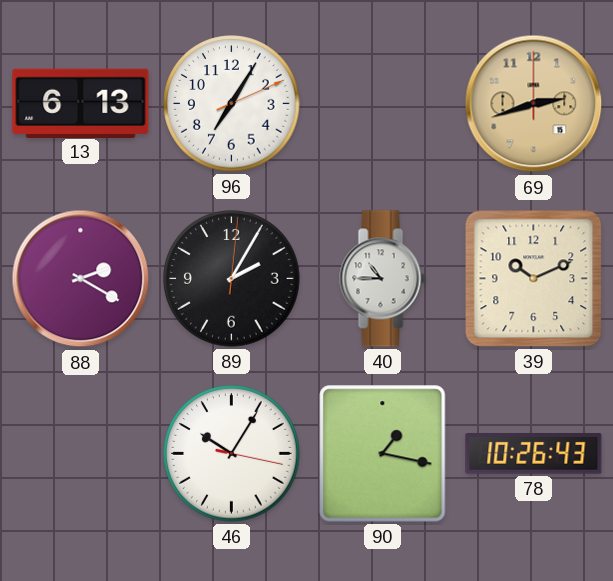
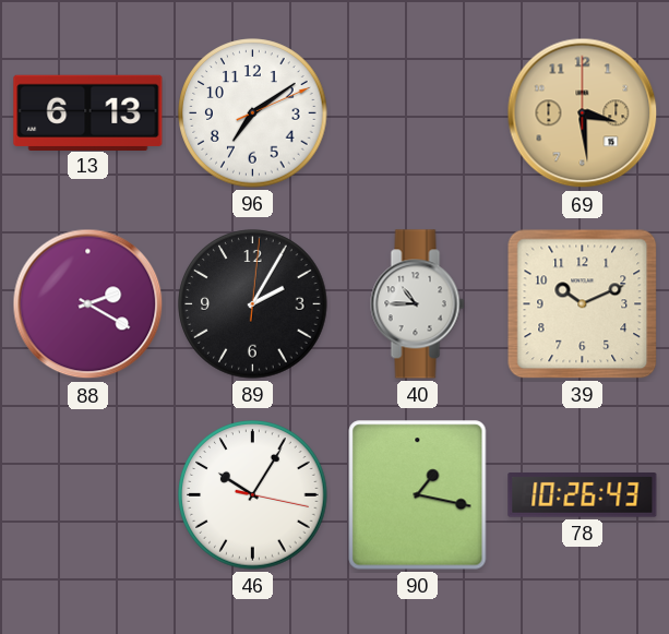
96: 7:05 -> 7:09
69: 2:42 -> 3:29
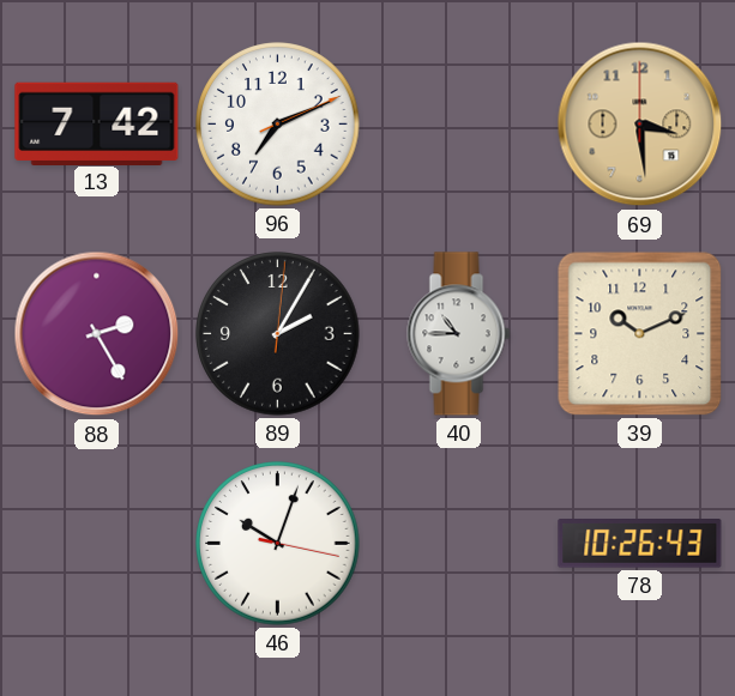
13: 6:13 -> 7:42
96: 7:09 -> 7:11
88: 2:20 -> 2:25
46: 10:05 -> 10:03
90: 1:17 -> none
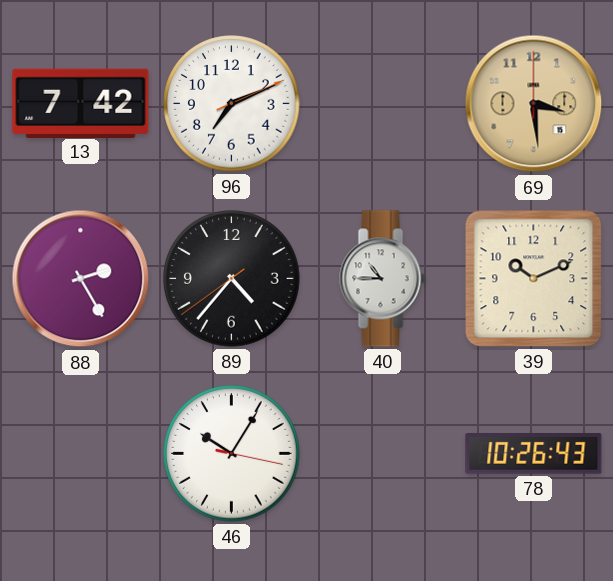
89: 2:05 -> 4:36
46: 10:03 -> 10:05
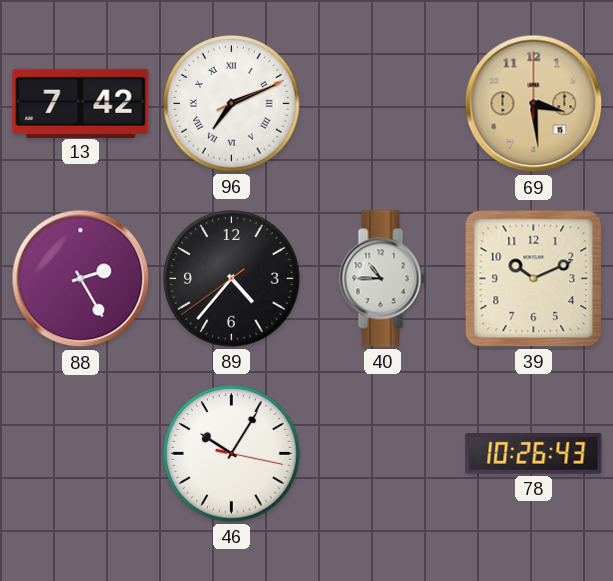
96 numerals: Arabic -> Roman
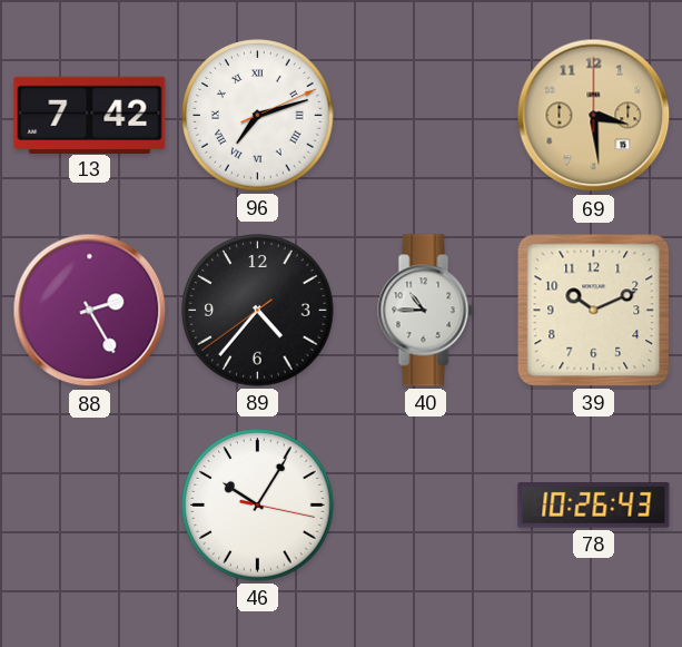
96: 7:11 -> 7:12
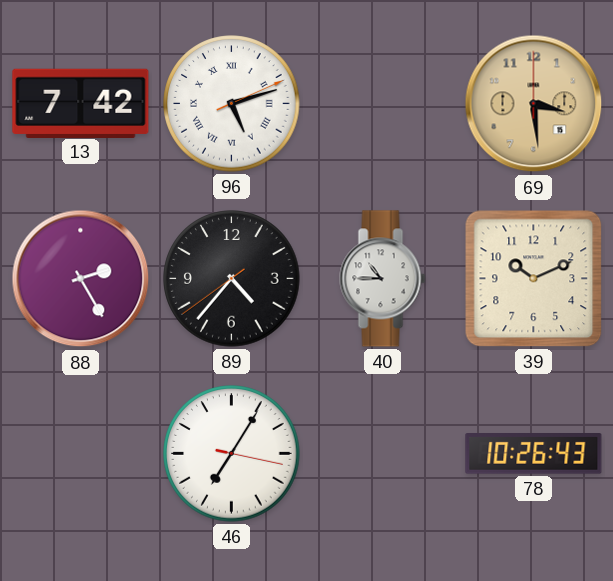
96: 7:12 -> 5:12
46: 10:05 -> 7:05
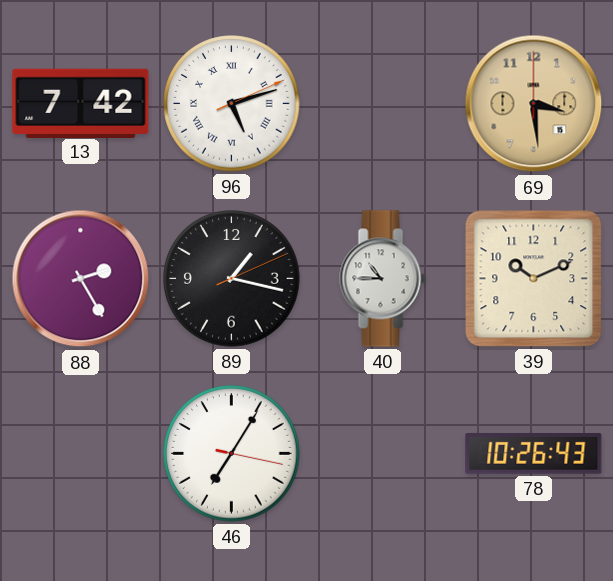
89: 4:36 -> 1:17
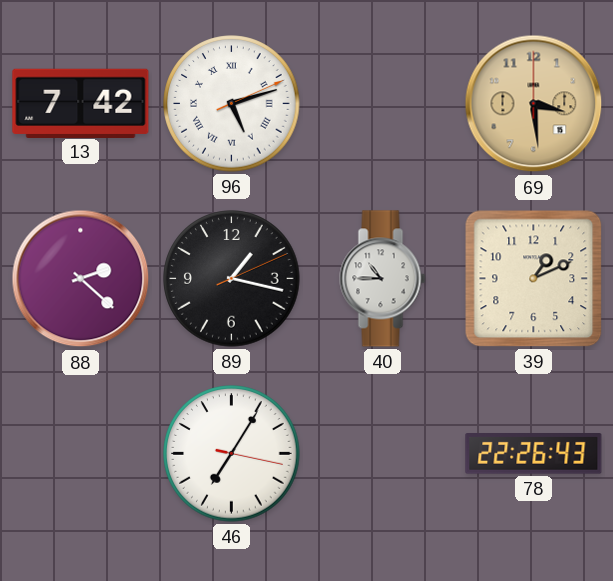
88: 2:25 -> 2:22
39: 10:11 -> 1:11
78: 10:26 -> 22:26
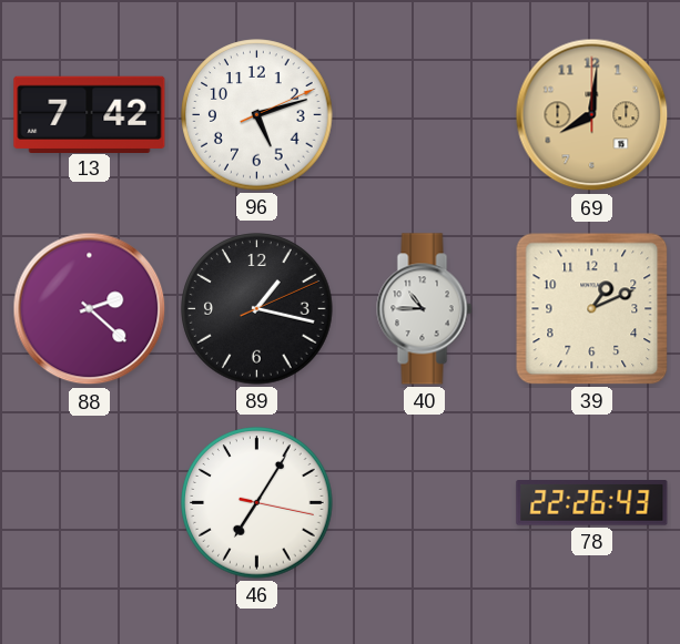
96 numerals: Roman -> Arabic
69: 3:29 -> 8:01
